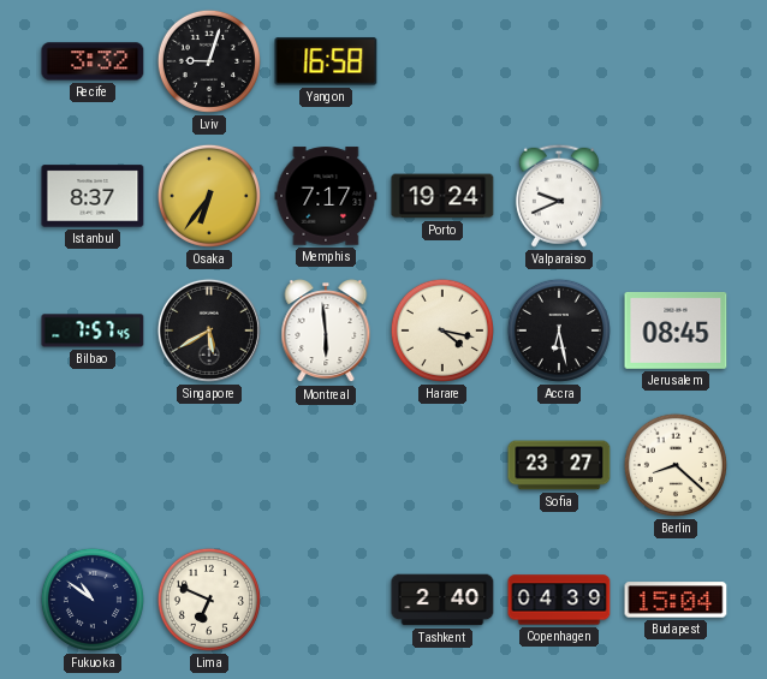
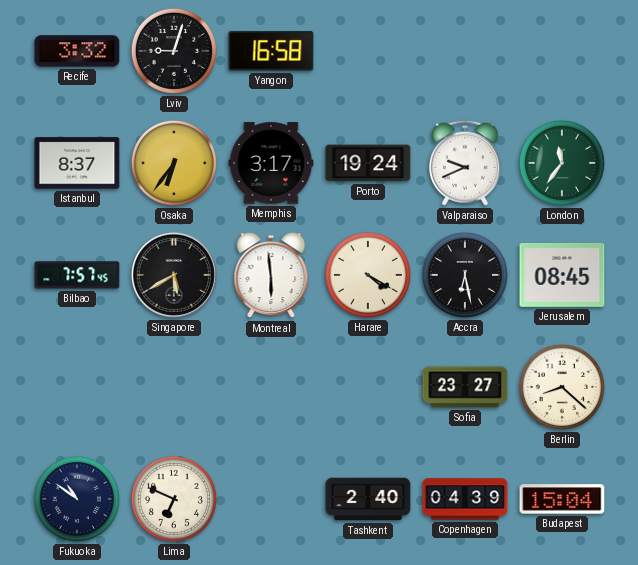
Memphis: 7:17 -> 3:17
London: none -> 11:36
Harare: 4:17 -> 4:20
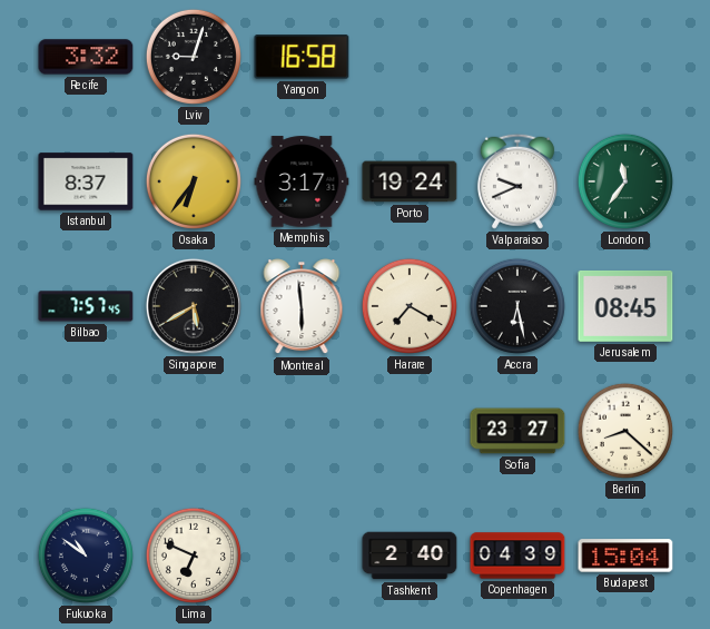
Harare: 4:20 -> 7:20
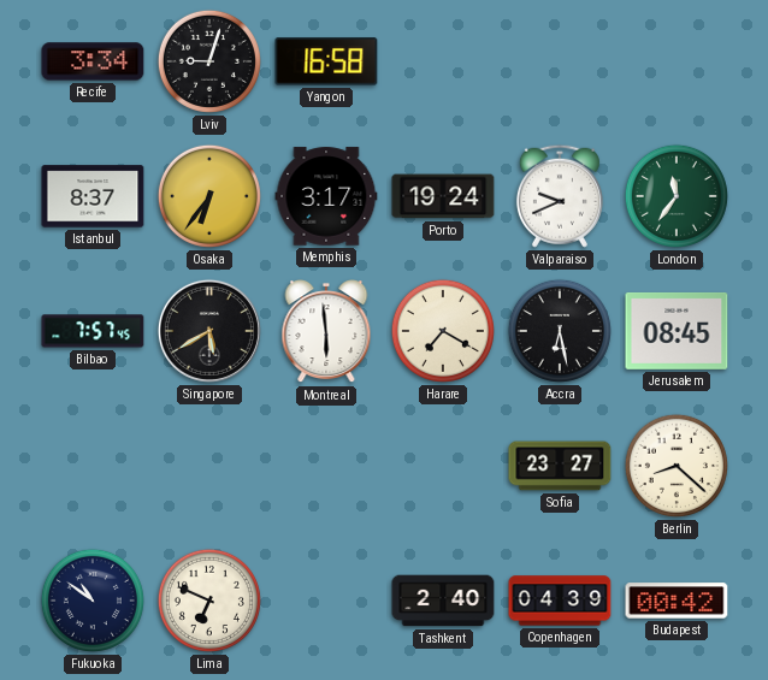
Recife: 3:32 -> 3:34
Budapest: 15:04 -> 00:42
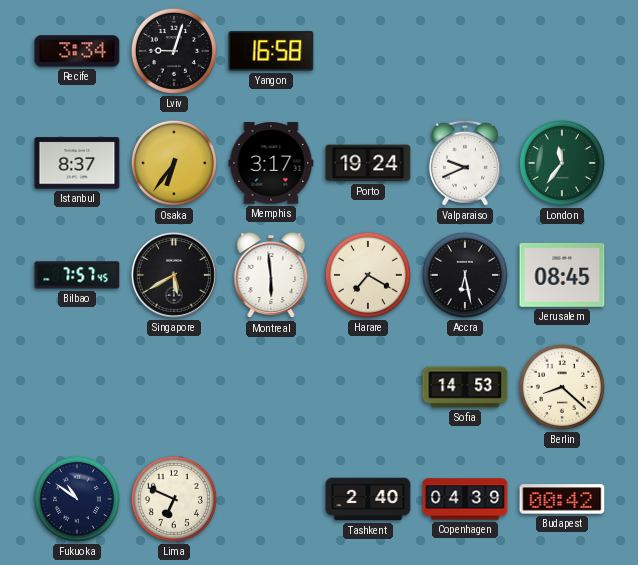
Sofia: 23:27 -> 14:53
